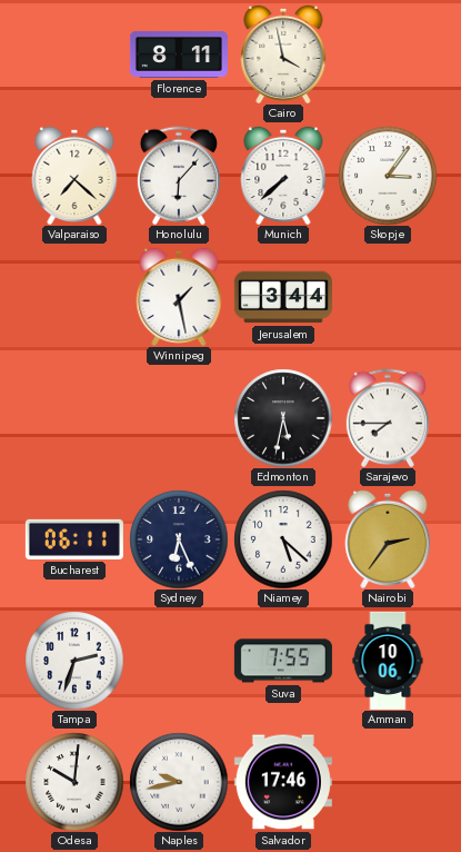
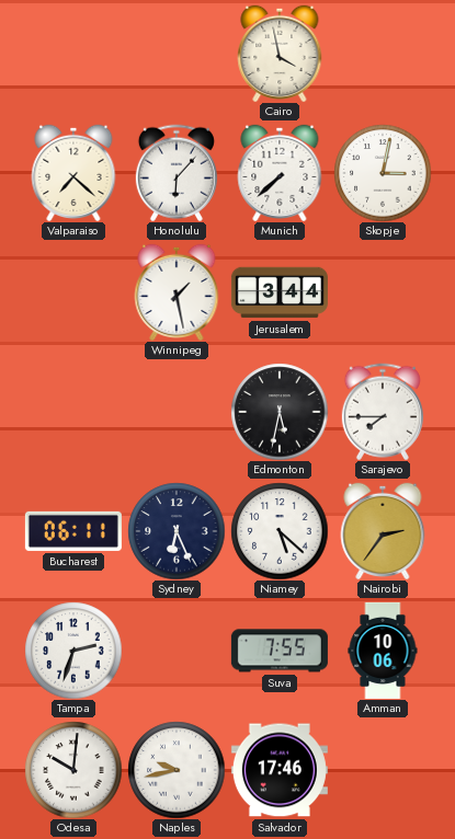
Florence: 8:11 -> none
Skopje: 3:06 -> 3:02
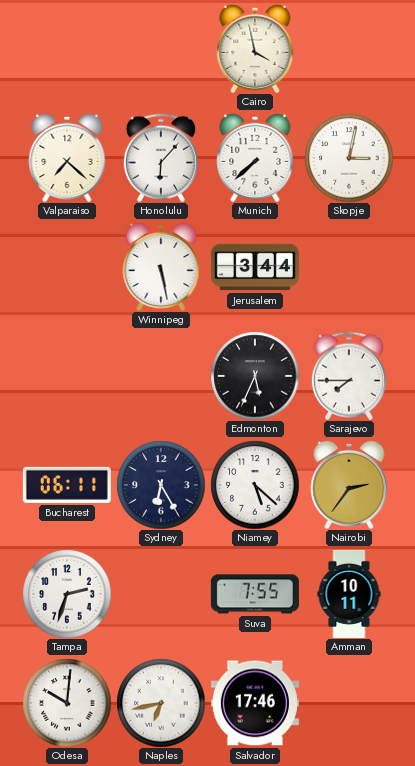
Winnipeg: 1:28 -> 5:28
Edmonton: 5:32 -> 5:34
Sydney: 6:26 -> 6:25
Amman: 10:06 -> 10:11
Naples: 9:43 -> 6:43
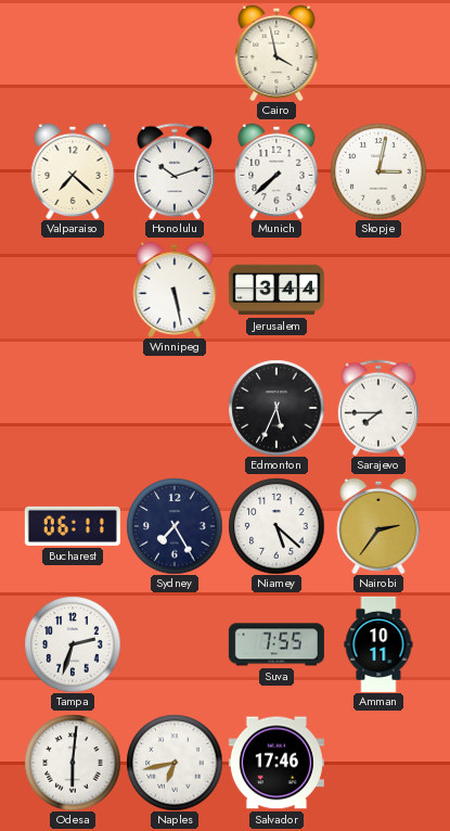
Honolulu: 6:07 -> 10:12
Sydney: 6:25 -> 7:25
Odesa: 10:01 -> 6:01
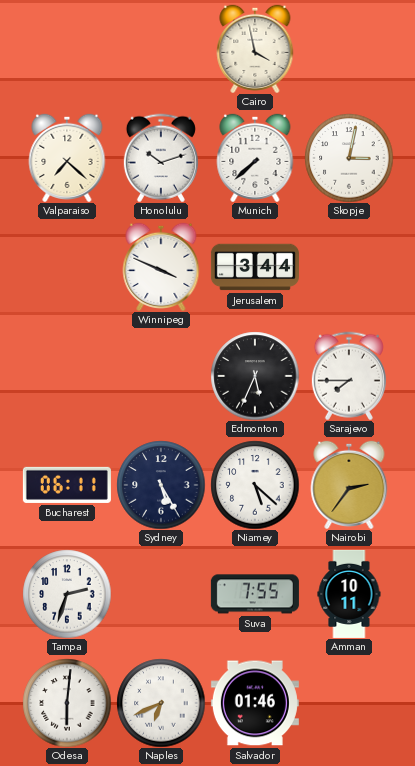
Winnipeg: 5:28 -> 3:49
Sydney: 7:25 -> 5:25
Naples: 6:43 -> 6:41
Salvador: 17:46 -> 01:46
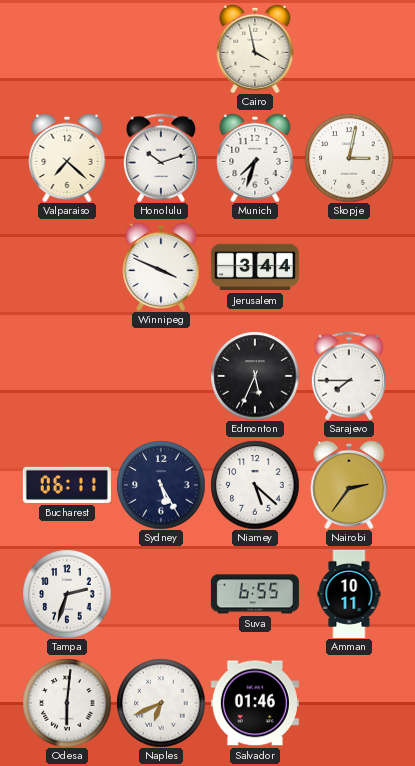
Munich: 7:38 -> 7:33
Suva: 7:55 -> 6:55
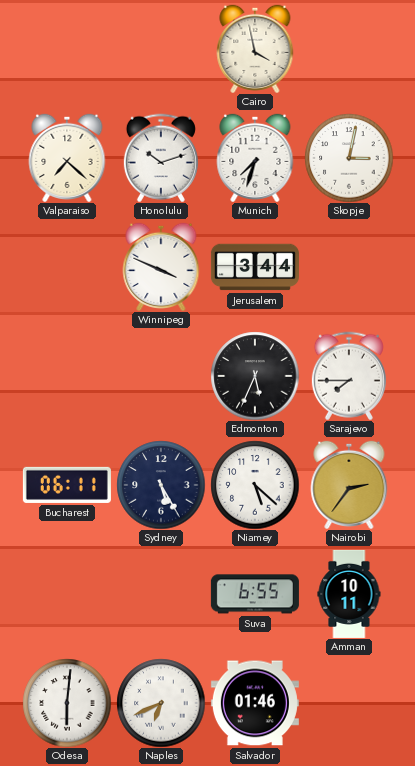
Tampa: 2:33 -> none
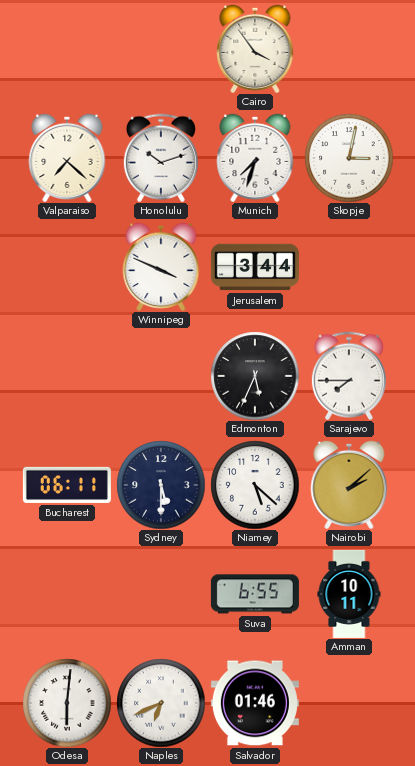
Cairo: 3:58 -> 3:54
Sydney: 5:25 -> 5:30
Nairobi: 2:36 -> 2:08
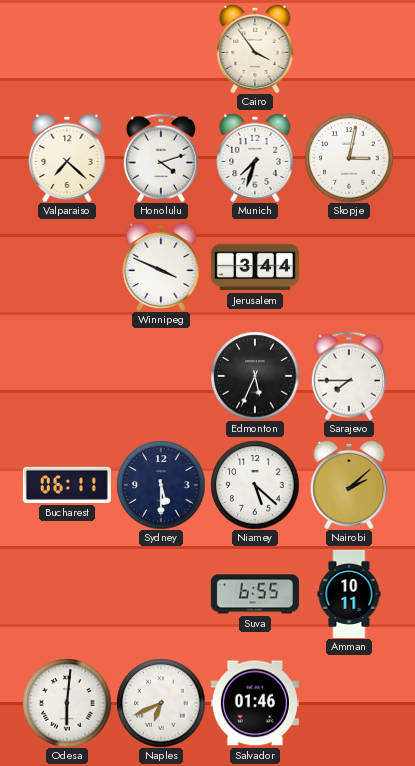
Honolulu: 10:12 -> 4:12
